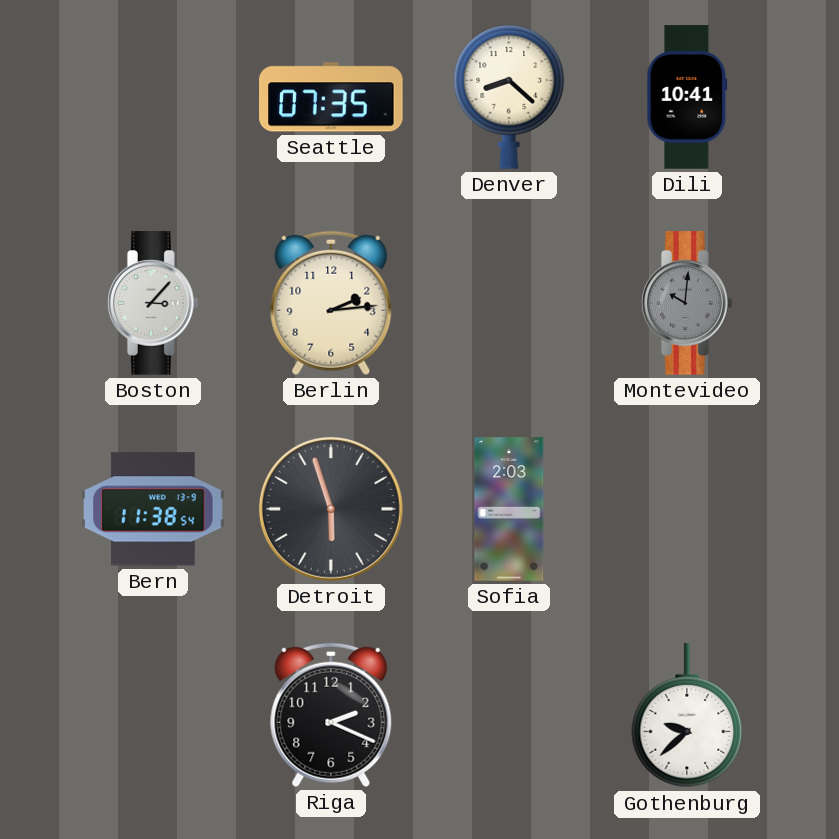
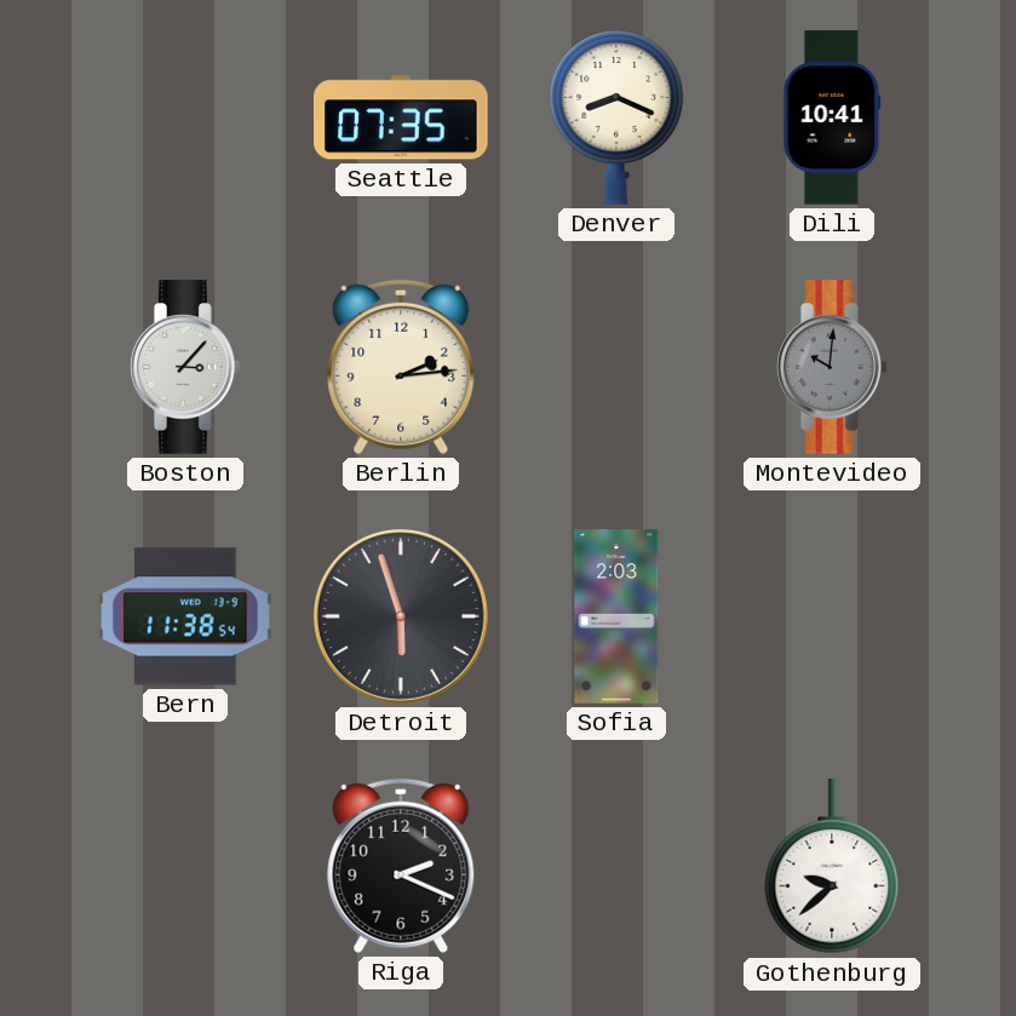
Denver: 8:22 -> 8:19
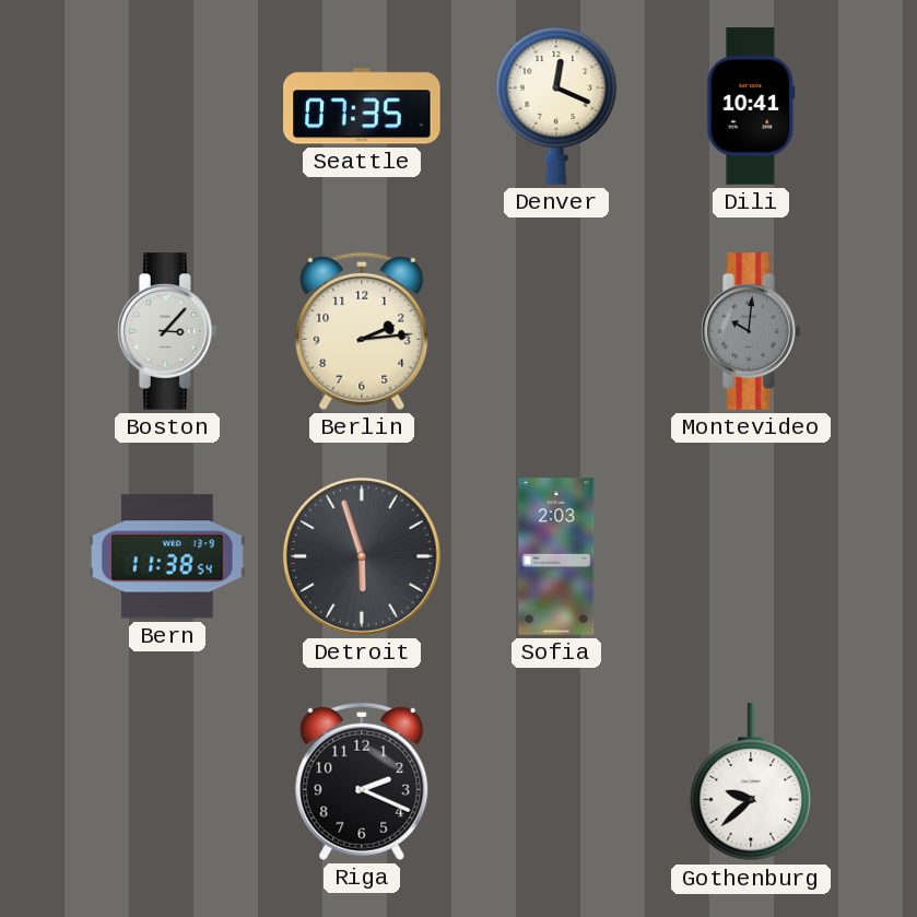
Denver: 8:19 -> 12:19
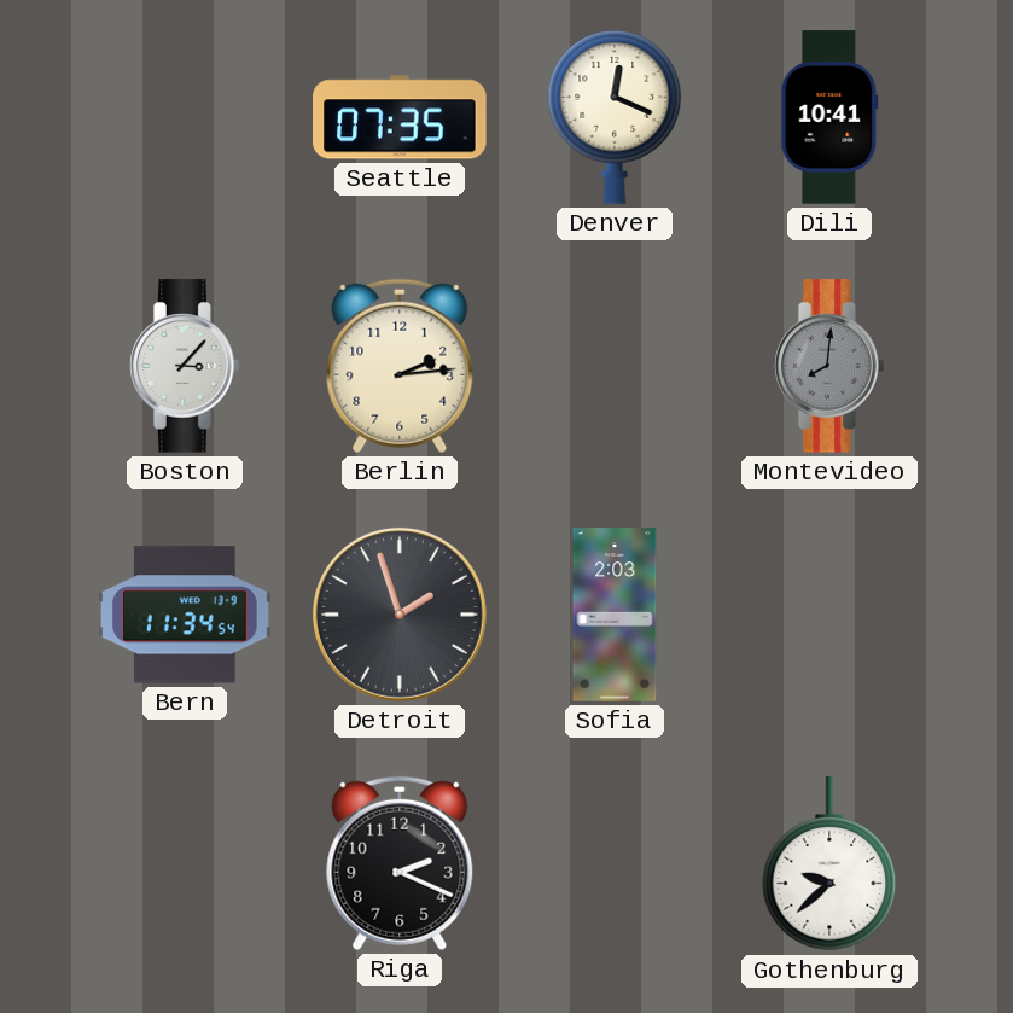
Montevideo: 10:01 -> 8:01
Bern: 11:38 -> 11:34
Detroit: 5:57 -> 1:57
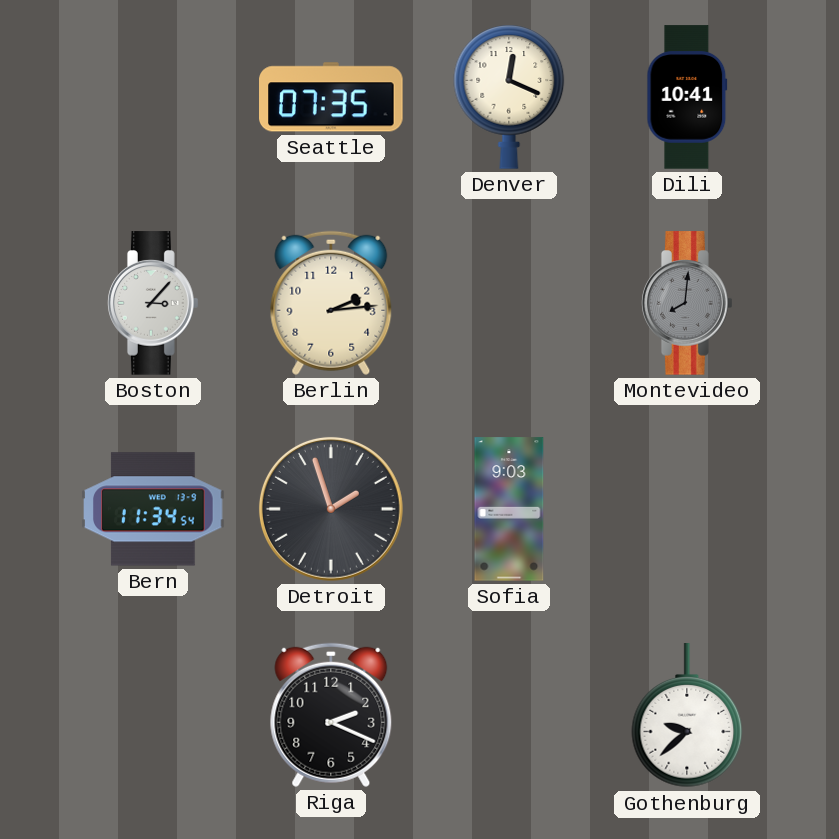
Sofia: 2:03 -> 9:03
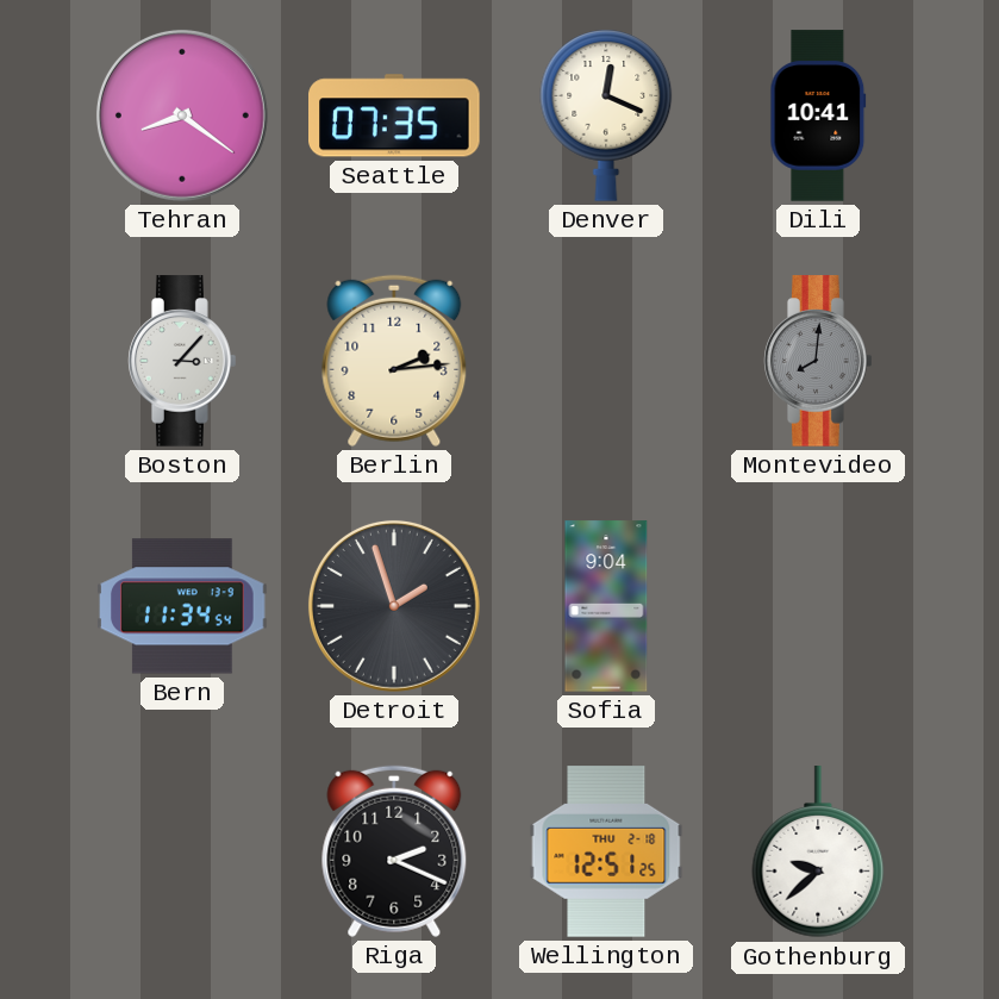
Tehran: none -> 8:21
Sofia: 9:03 -> 9:04
Wellington: none -> 12:51
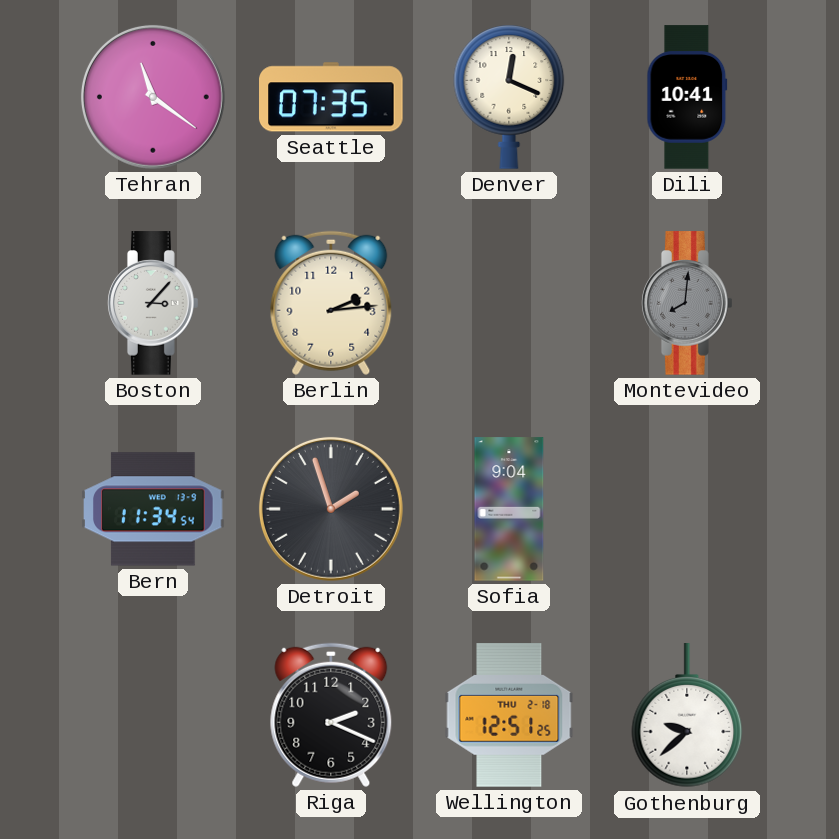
Tehran: 8:21 -> 11:21
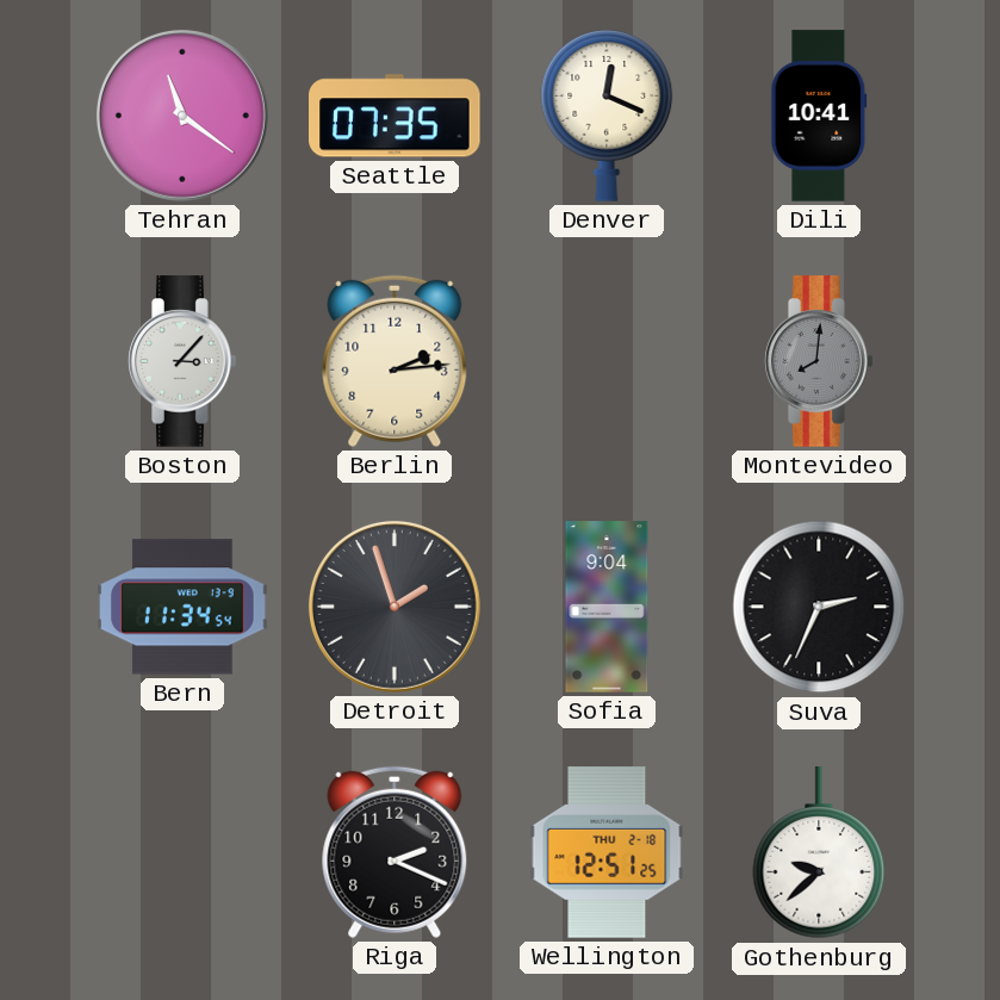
Suva: none -> 2:34
